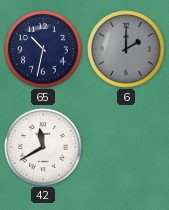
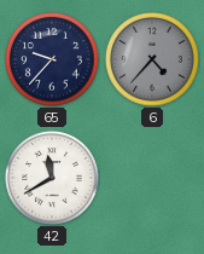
65: 10:32 -> 9:37
6: 2:00 -> 4:37
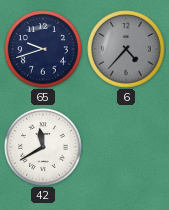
65: 9:37 -> 9:42
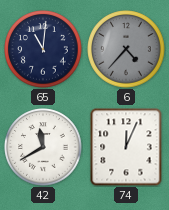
65: 9:42 -> 11:01
74: none -> 12:04
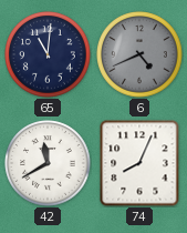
6: 4:37 -> 4:41
74: 12:04 -> 8:04
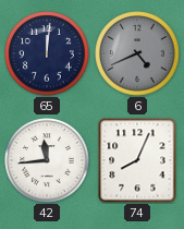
65: 11:01 -> 12:01
42: 11:40 -> 11:44
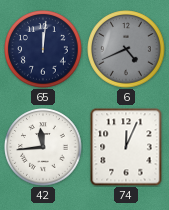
74: 8:04 -> 12:04
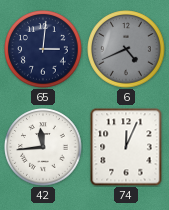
65: 12:01 -> 3:01
